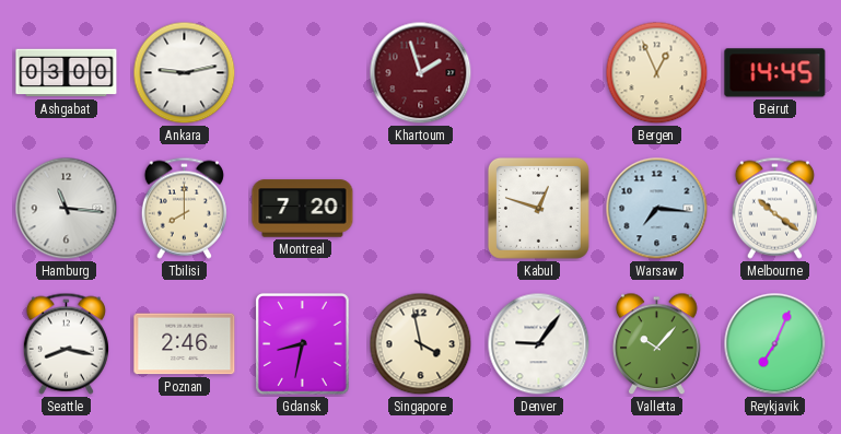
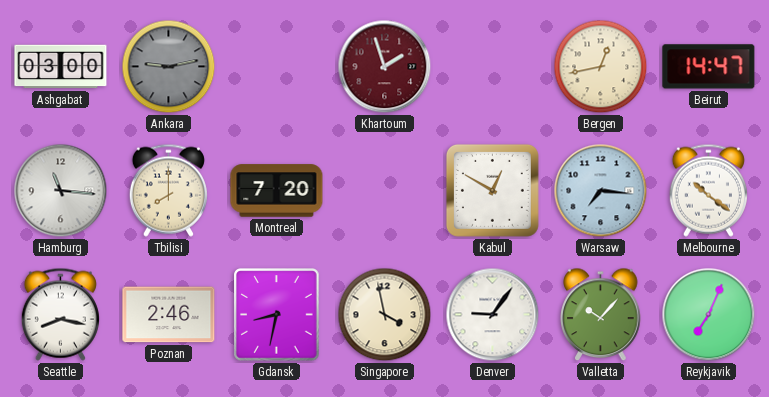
Ankara dial: white -> grey
Bergen: 12:56 -> 12:43
Beirut: 14:45 -> 14:47
Kabul: 12:48 -> 12:50
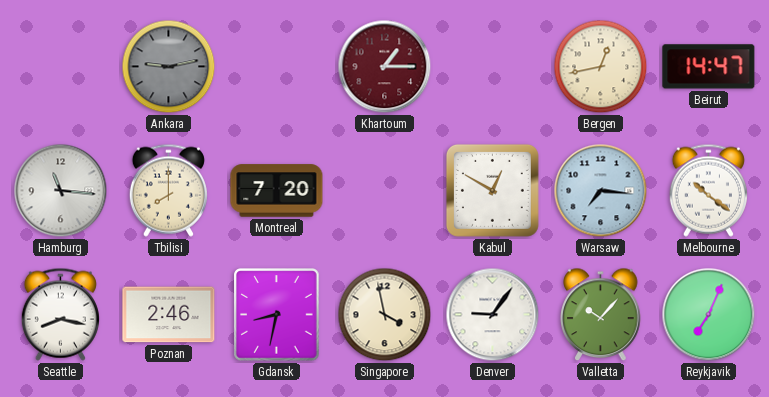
Ashgabat: 03:00 -> none
Khartoum: 1:57 -> 1:15
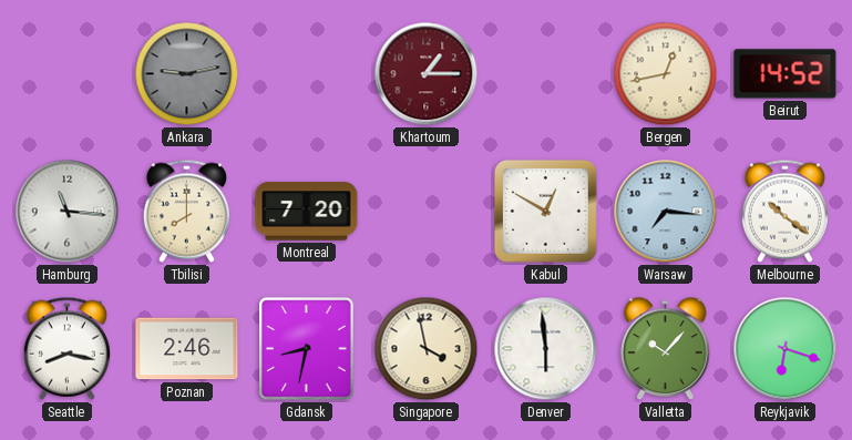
Beirut: 14:47 -> 14:52
Denver: 9:06 -> 5:59
Reykjavik: 7:04 -> 6:18
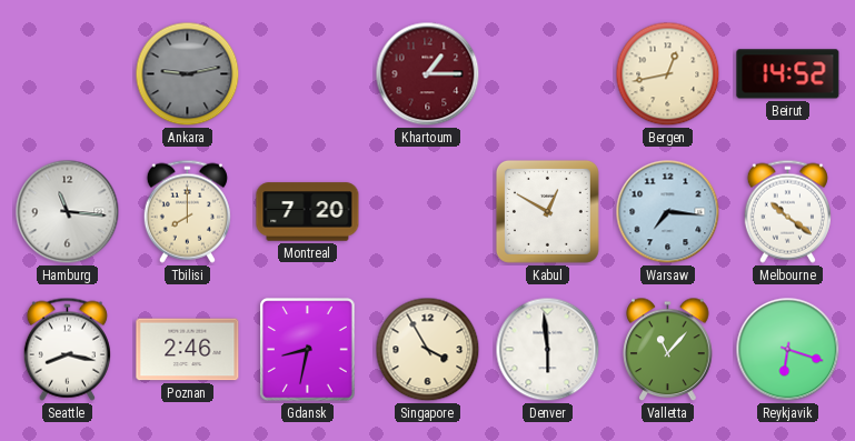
Singapore: 3:58 -> 3:55
Valletta: 10:07 -> 11:07
